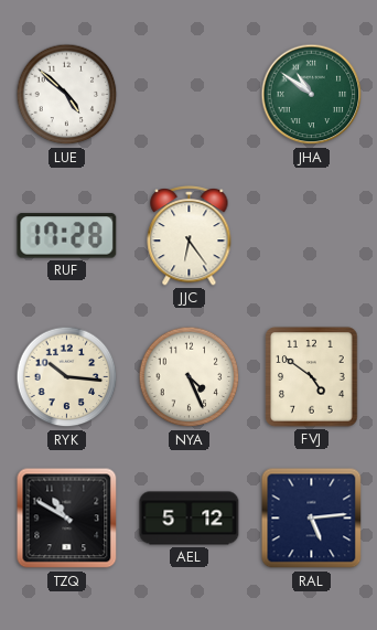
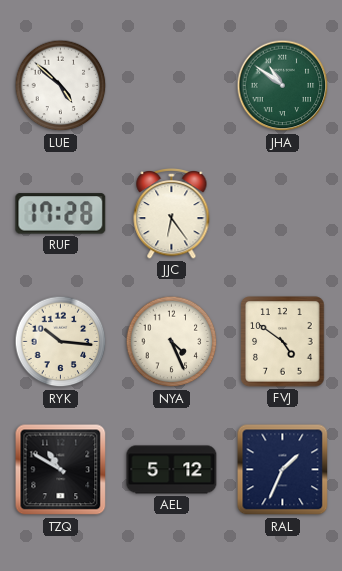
RAL: 5:14 -> 1:34
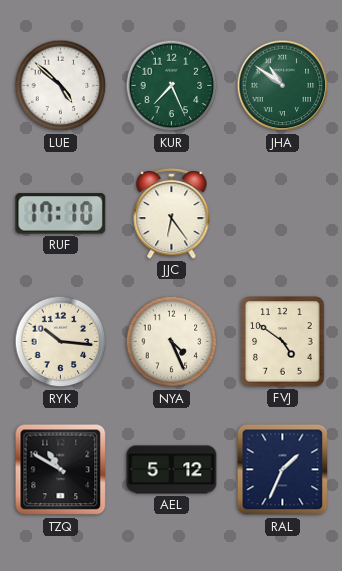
KUR: none -> 7:26
RUF: 17:28 -> 17:10
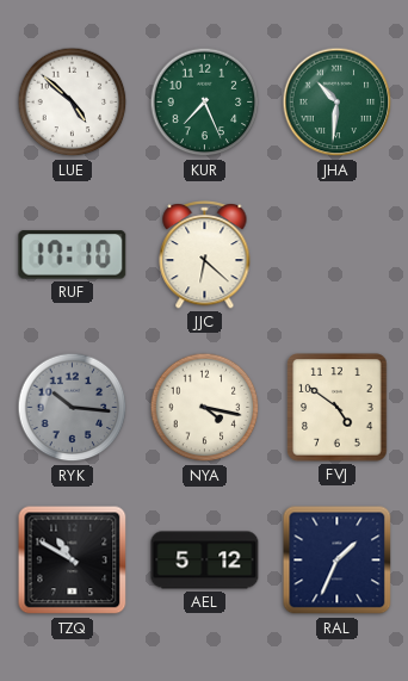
JHA: 10:51 -> 10:31
JJC: 6:24 -> 6:22
RYK dial: cream -> grey
NYA: 4:26 -> 4:17
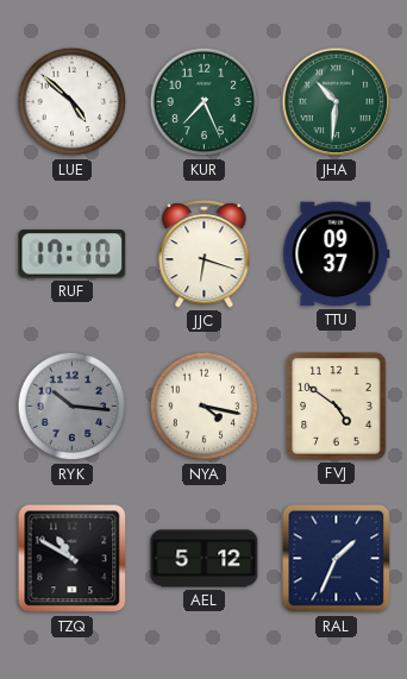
JJC: 6:22 -> 6:18
TTU: none -> 09:37
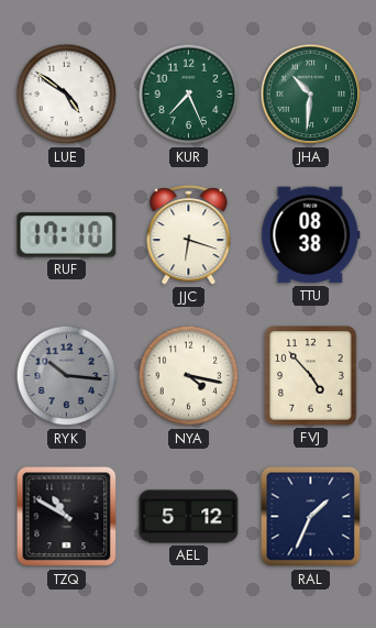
LUE: 4:52 -> 4:51
TTU: 09:37 -> 08:38
FVJ: 4:51 -> 4:53
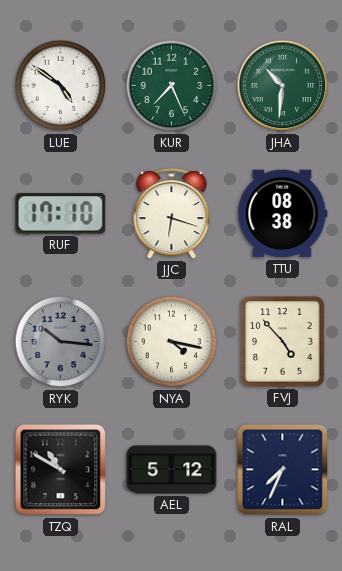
RAL: 1:34 -> 7:34
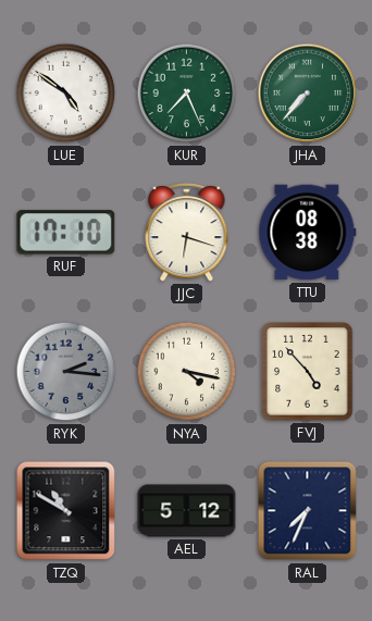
JHA: 10:31 -> 7:37
RYK: 10:16 -> 2:16
